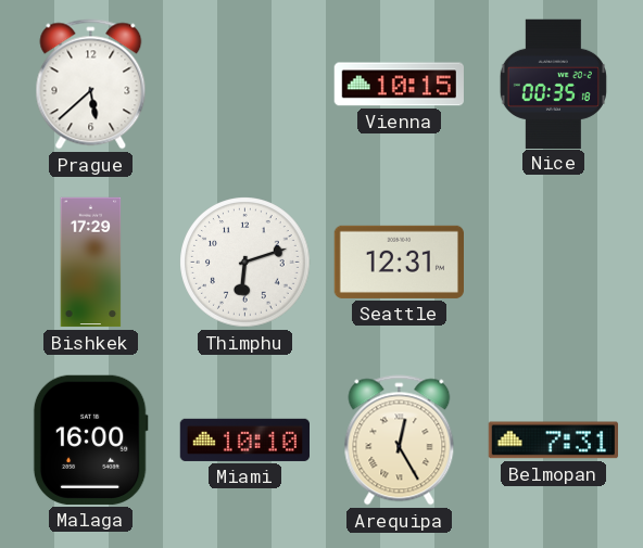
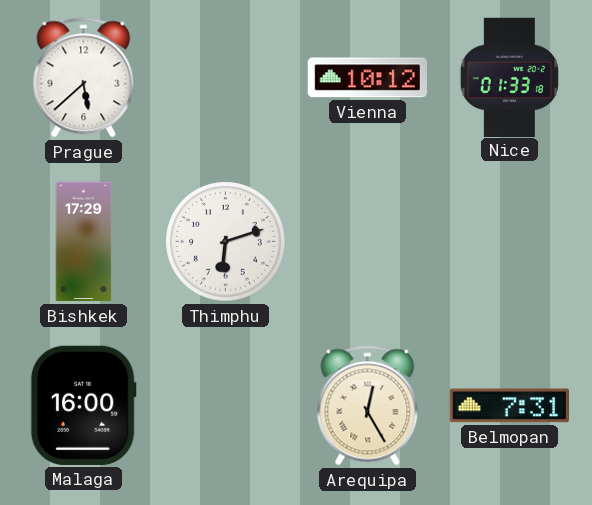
Vienna: 10:15 -> 10:12
Nice: 00:35 -> 01:33
Seattle: 12:31 -> none
Miami: 10:10 -> none
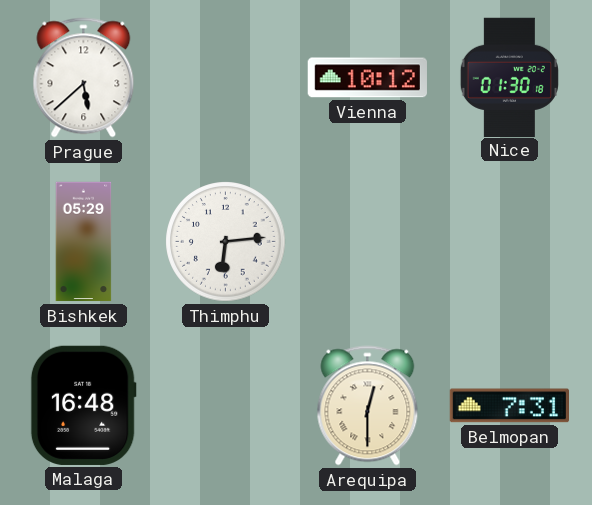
Nice: 01:33 -> 01:30
Bishkek: 17:29 -> 05:29
Thimphu: 6:12 -> 6:14
Malaga: 16:00 -> 16:48
Arequipa: 12:25 -> 12:30
